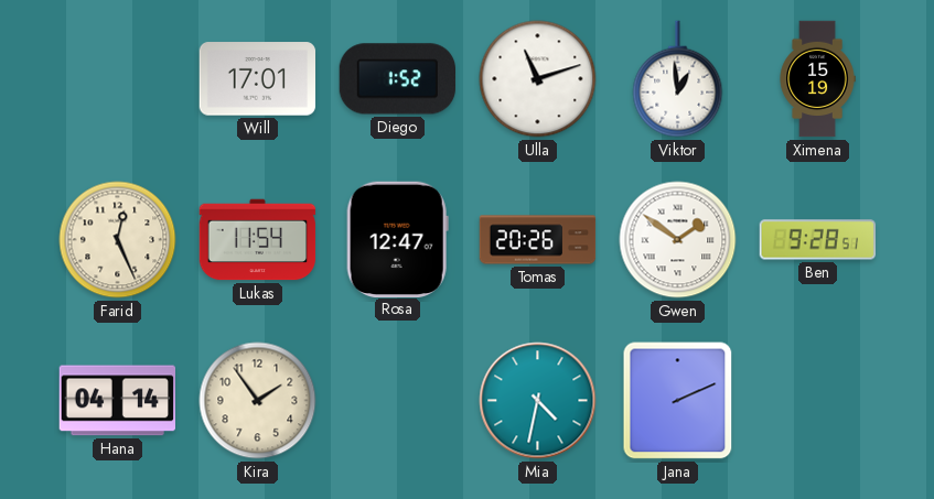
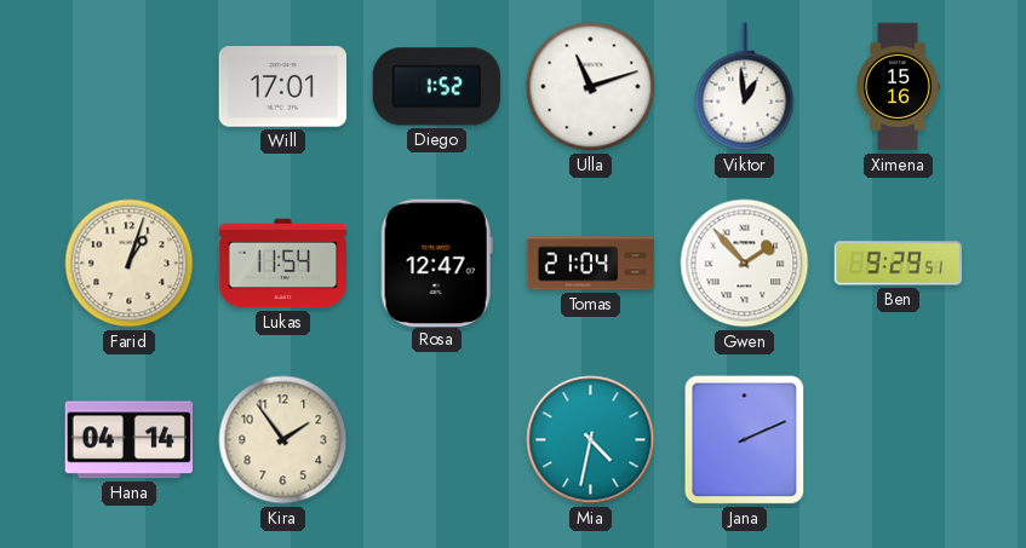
Ximena: 15:19 -> 15:16
Farid: 12:26 -> 1:03
Tomas: 20:26 -> 21:04
Gwen: 1:51 -> 1:53
Ben: 9:28 -> 9:29
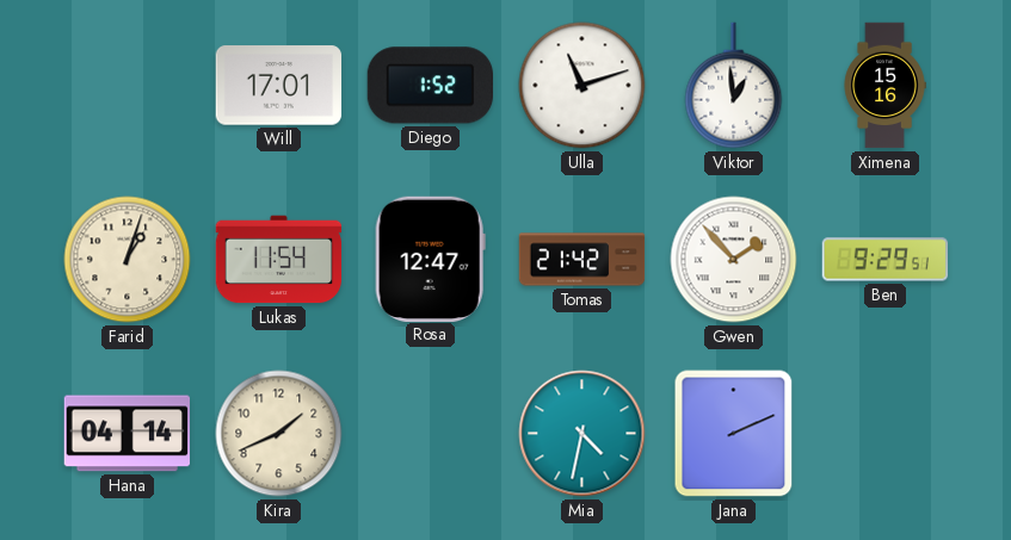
Tomas: 21:04 -> 21:42
Kira: 1:54 -> 1:41
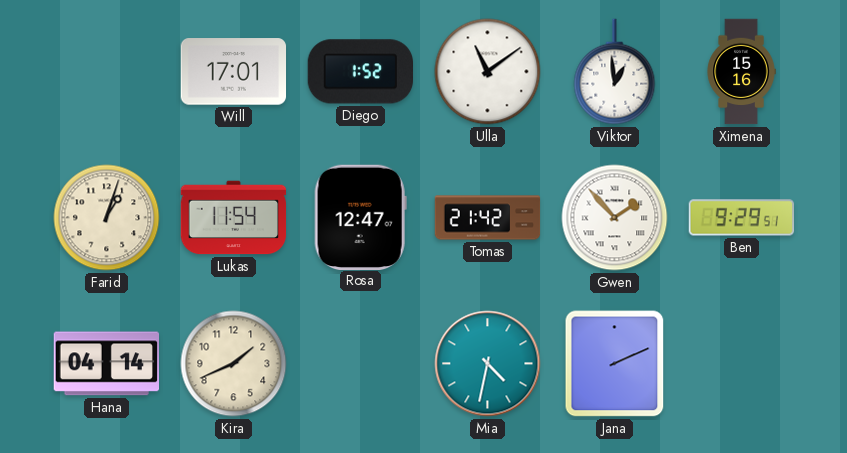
Ulla: 11:12 -> 11:09
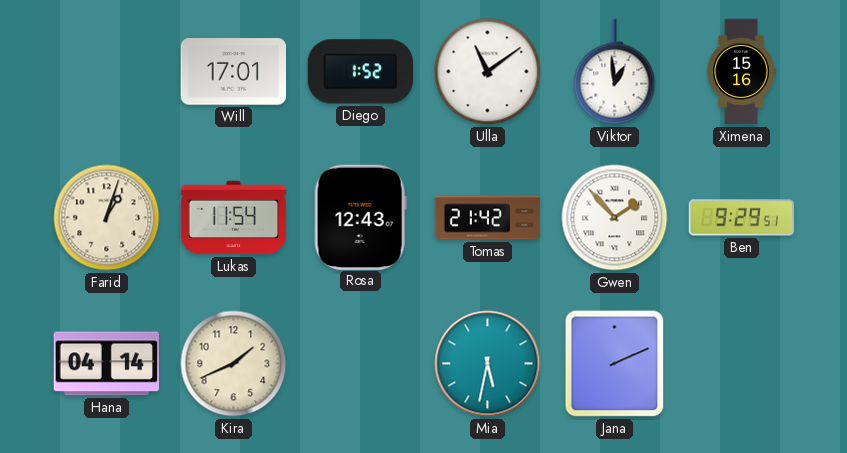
Rosa: 12:47 -> 12:43
Mia: 4:32 -> 5:32
